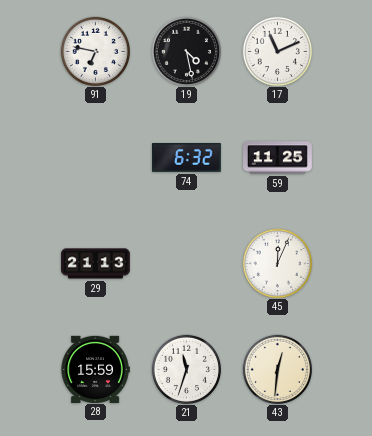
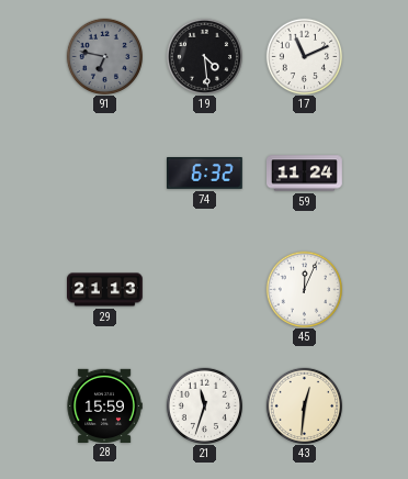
91 dial: white -> grey
19: 4:28 -> 4:29
59: 11:25 -> 11:24
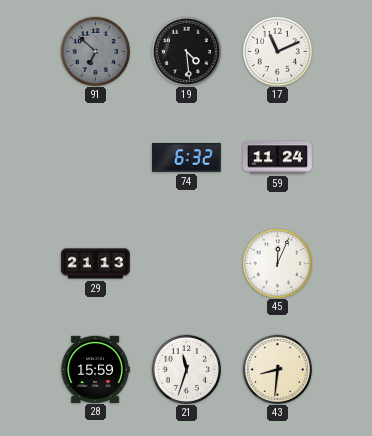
91: 6:47 -> 6:52
43: 12:31 -> 8:31
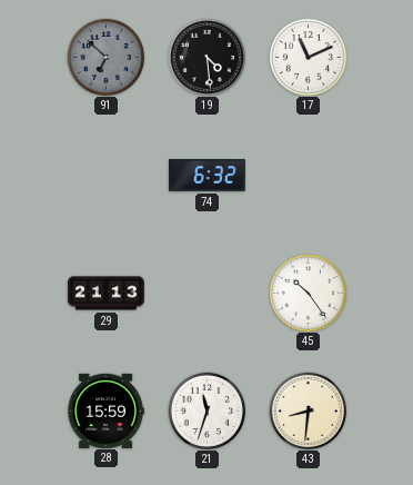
59: 11:24 -> none
45: 12:04 -> 10:24
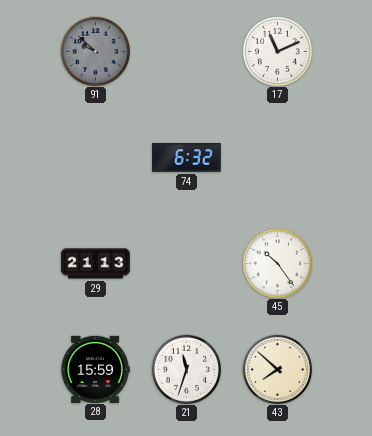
91: 6:52 -> 9:52
19: 4:29 -> none
43: 8:31 -> 7:52
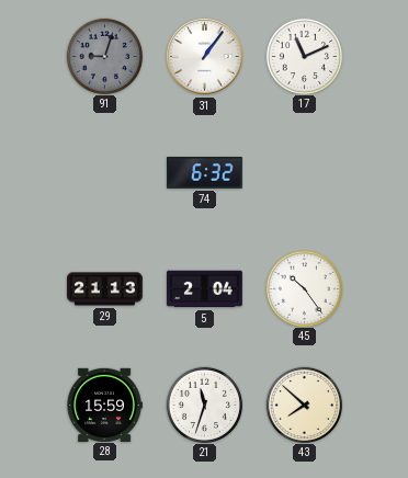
91: 9:52 -> 9:03
31: none -> 1:06
5: none -> 2:04
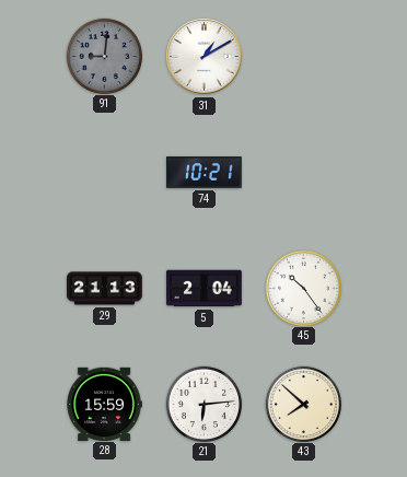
91: 9:03 -> 9:01
31: 1:06 -> 1:10
17: 11:11 -> none
74: 6:32 -> 10:21
21: 11:33 -> 6:14
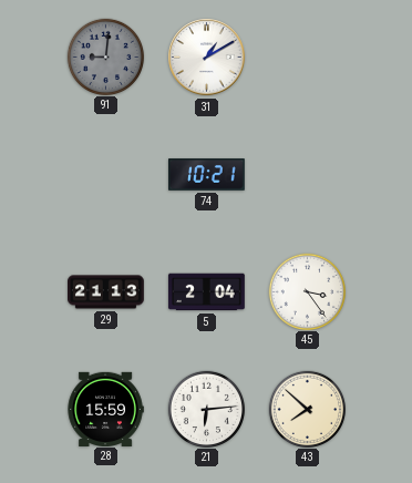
45: 10:24 -> 3:24
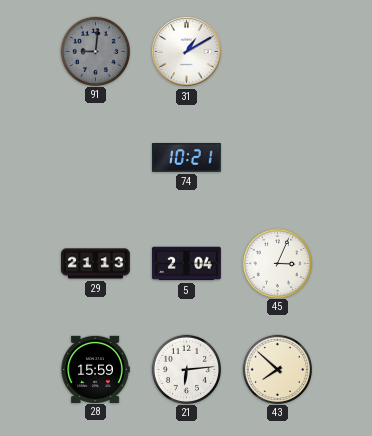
45: 3:24 -> 3:04
